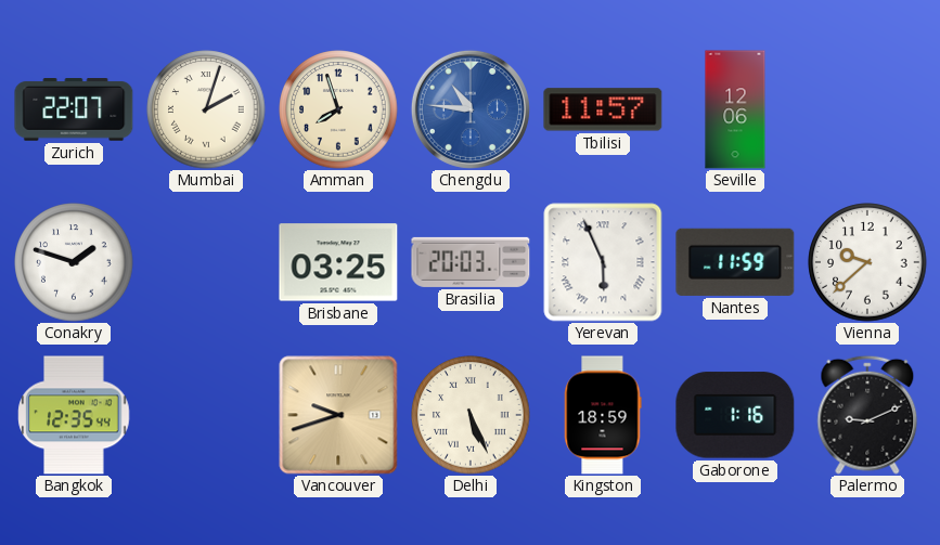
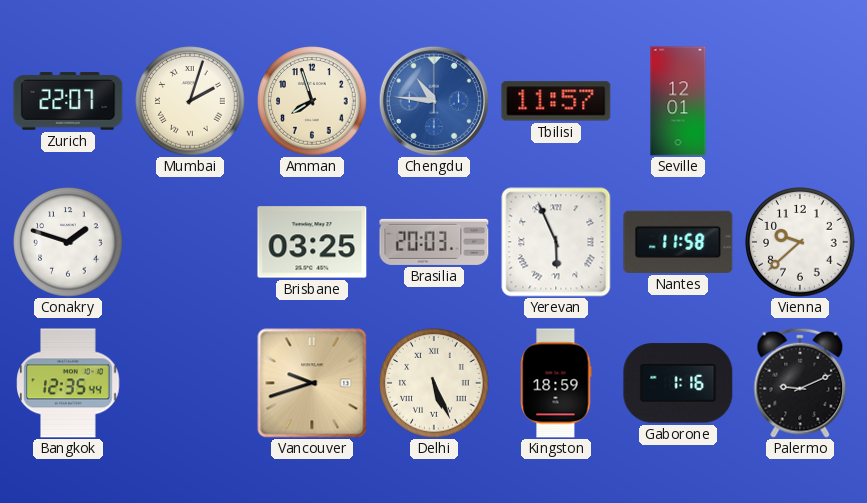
Seville: 12:06 -> 12:01
Nantes: 11:59 -> 11:58
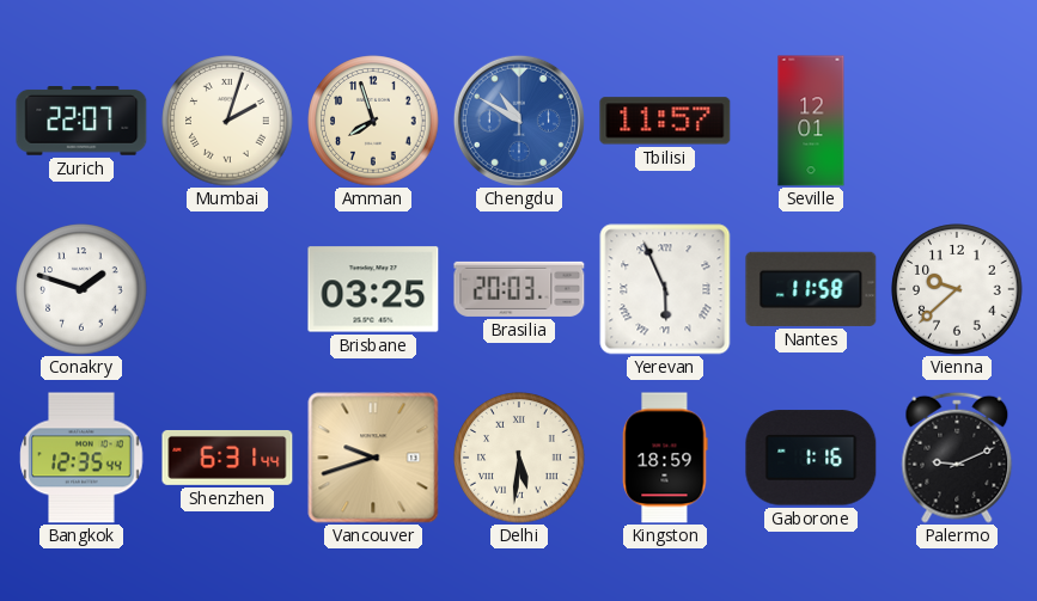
Chengdu: 10:46 -> 10:50
Shenzhen: none -> 6:31
Delhi: 5:26 -> 5:31
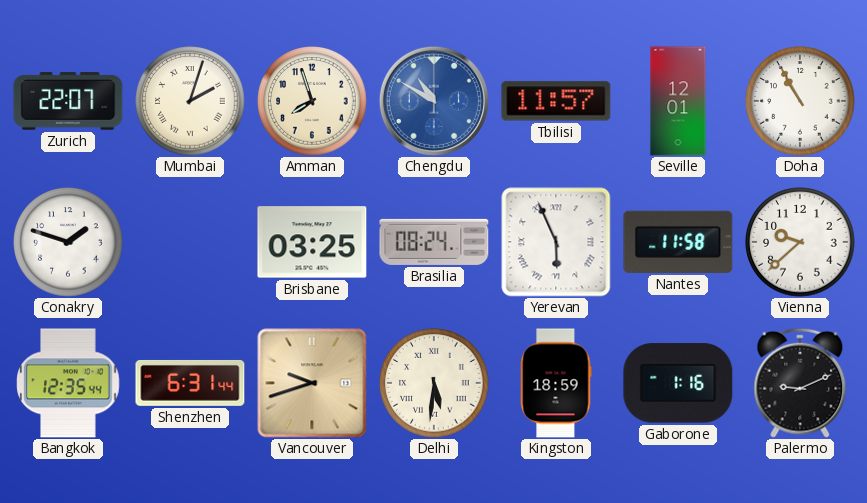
Doha: none -> 10:55
Brasilia: 20:03 -> 08:24
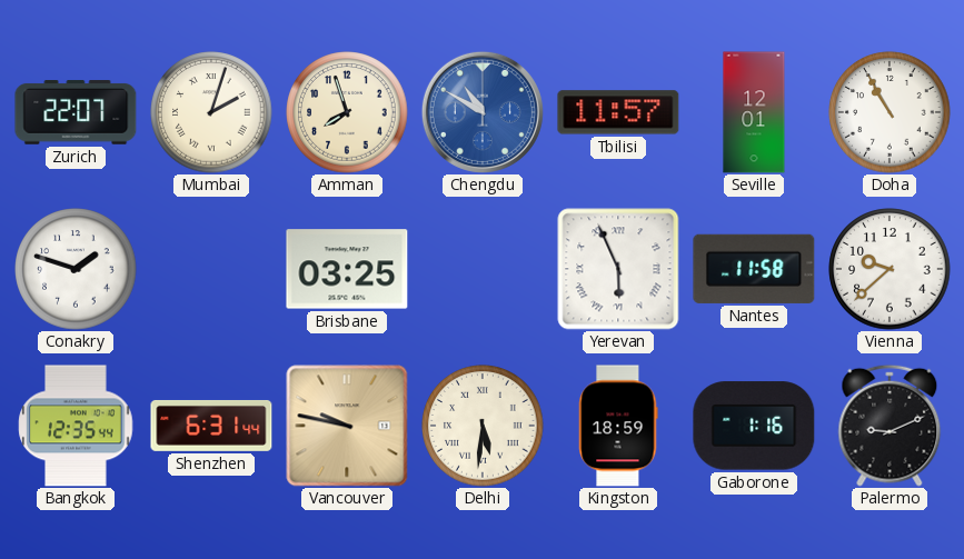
Brasilia: 08:24 -> none
Vancouver: 9:42 -> 9:47
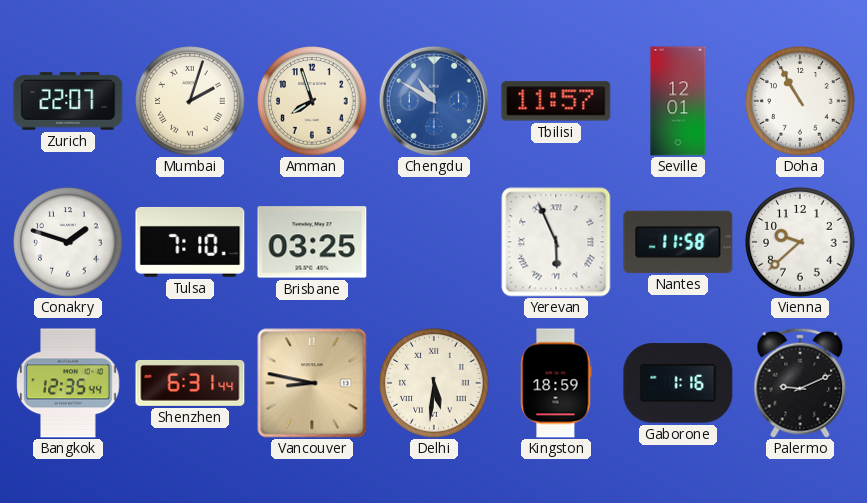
Tulsa: none -> 7:10
Vancouver: 9:47 -> 8:47
